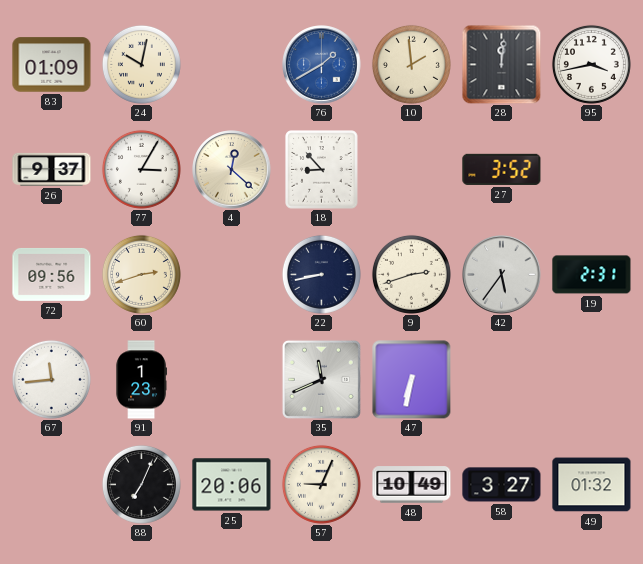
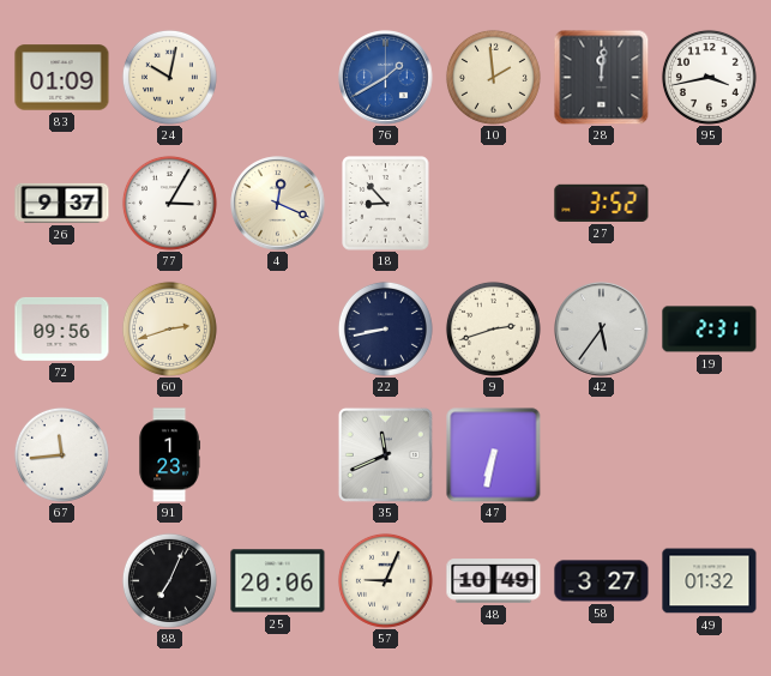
4: 12:22 -> 12:19
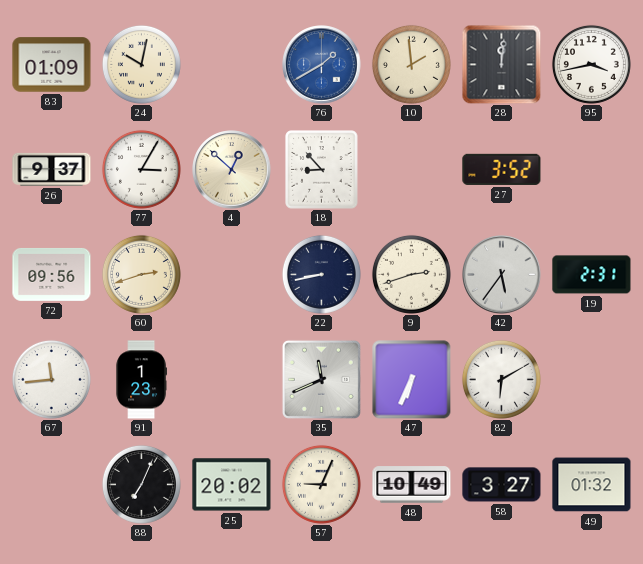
4: 12:19 -> 12:52
47: 6:32 -> 6:34
82: none -> 6:10
25: 20:06 -> 20:02
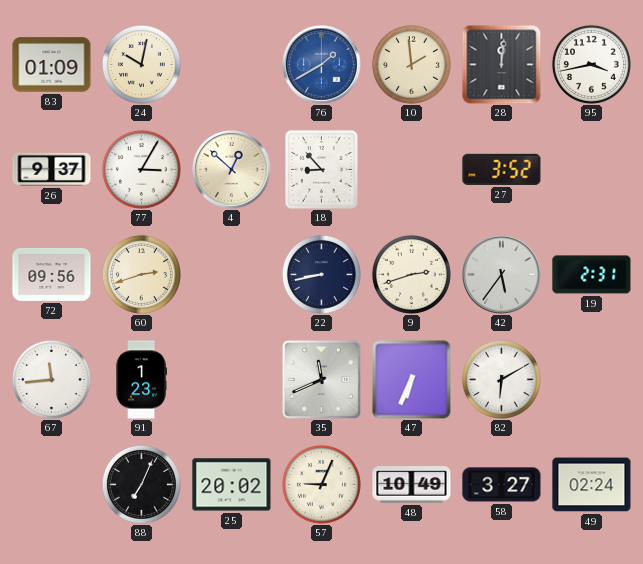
49: 01:32 -> 02:24
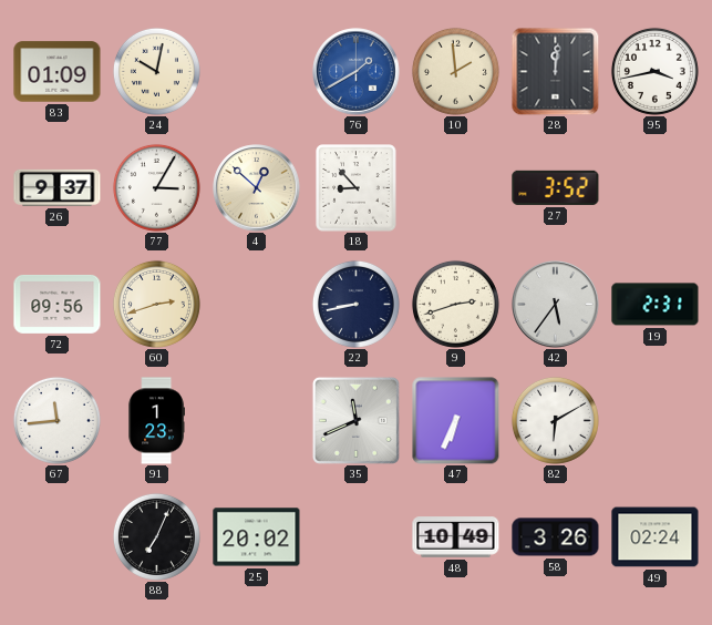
57: 9:04 -> none
58: 3:27 -> 3:26
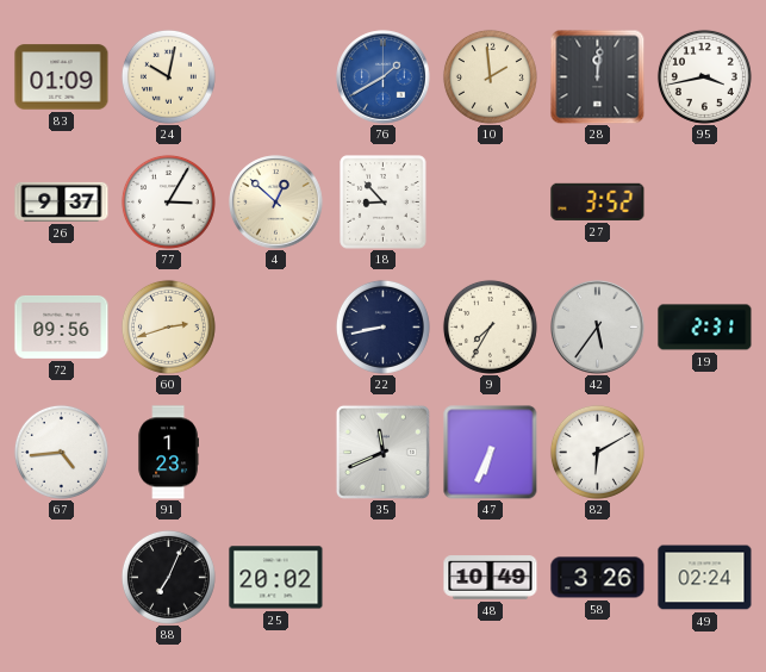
9: 2:42 -> 7:35
67: 11:44 -> 4:44
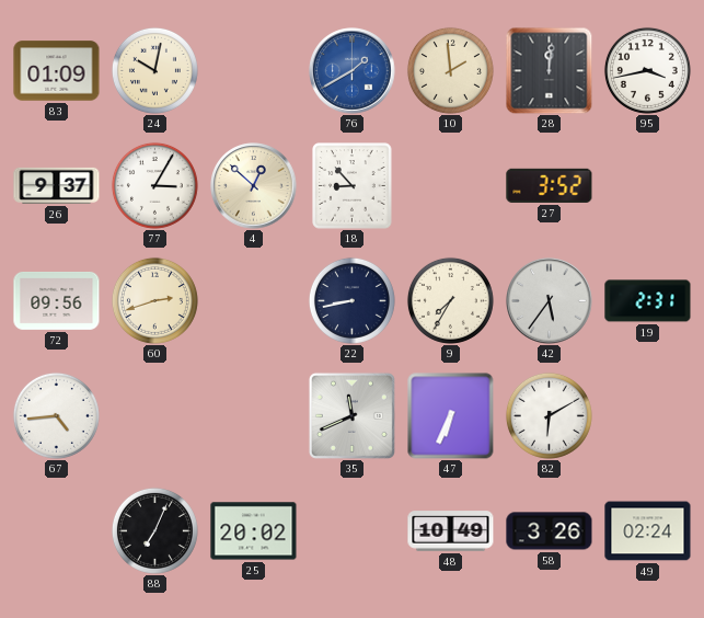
91: 1:23 -> none
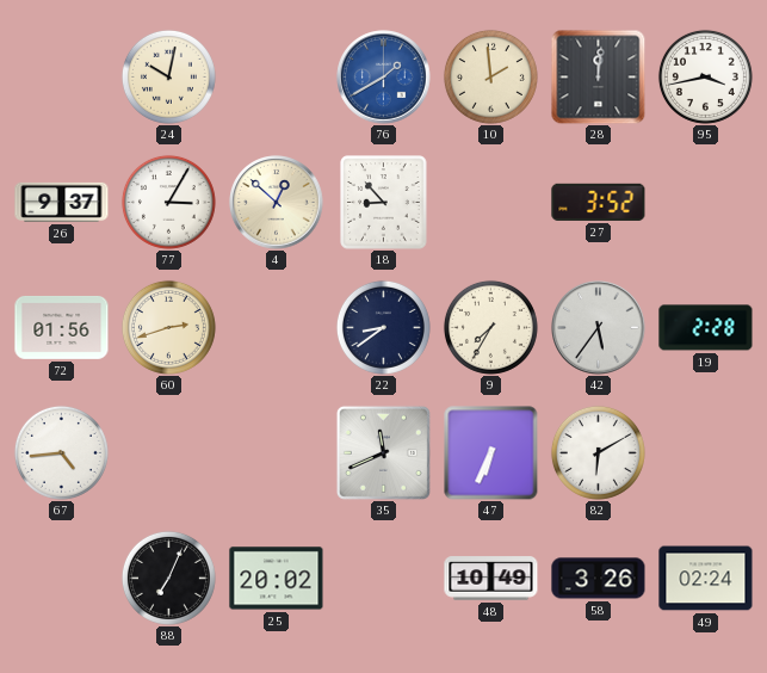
83: 01:09 -> none
72: 09:56 -> 01:56
22: 8:43 -> 8:39
19: 2:31 -> 2:28
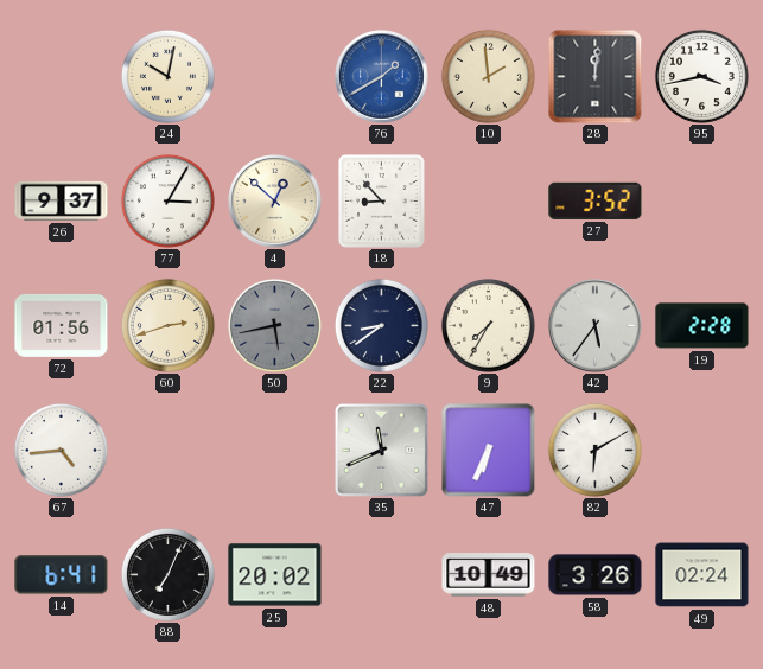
50: none -> 5:43
14: none -> 6:41
